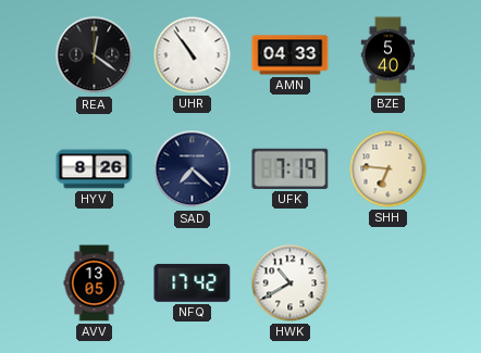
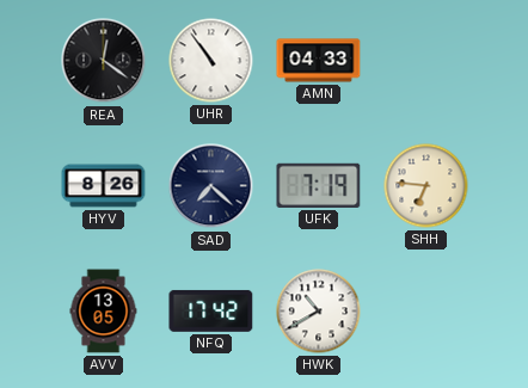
BZE: 5:40 -> none
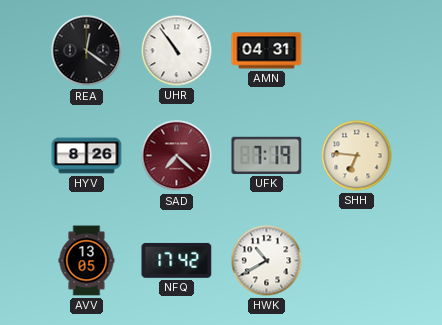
AMN: 04:33 -> 04:31
SAD dial: navy -> burgundy
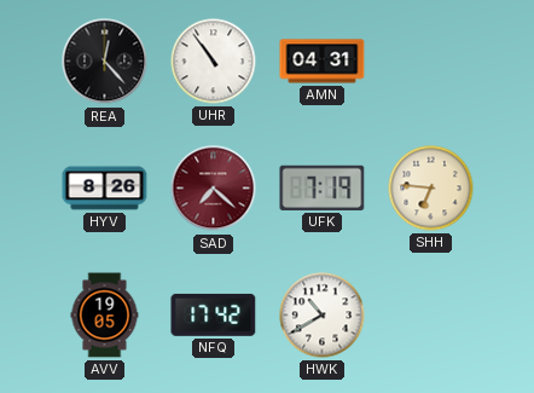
REA: 12:21 -> 12:23
AVV: 13:05 -> 19:05
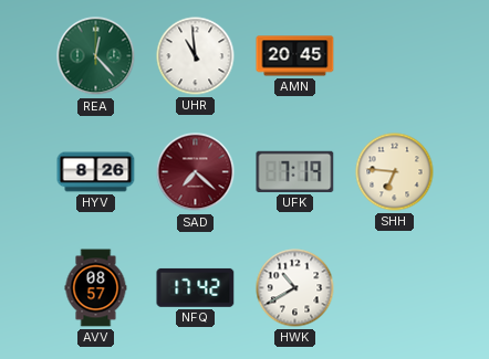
REA dial: black -> green
UHR: 10:54 -> 10:59
AMN: 04:31 -> 20:45
AVV: 19:05 -> 08:57
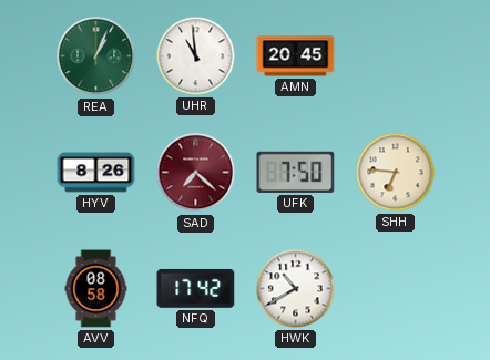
REA: 12:23 -> 1:04
UFK: 7:19 -> 7:50
AVV: 08:57 -> 08:58
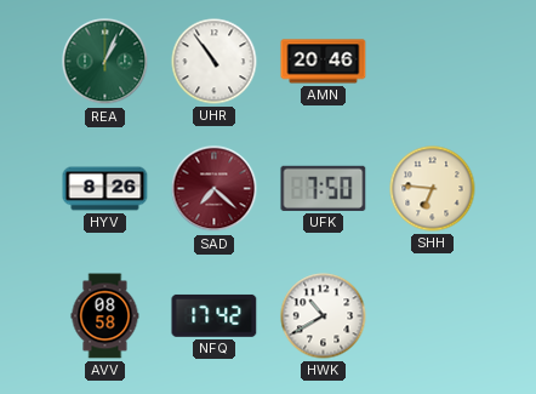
UHR: 10:59 -> 10:54
AMN: 20:45 -> 20:46
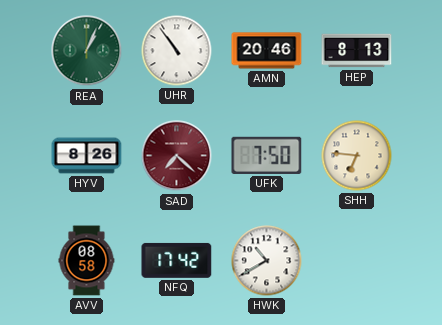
HEP: none -> 8:13
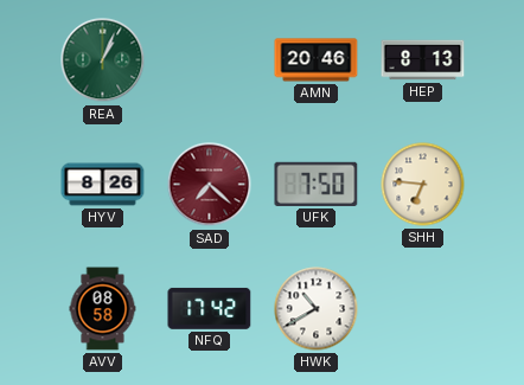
UHR: 10:54 -> none
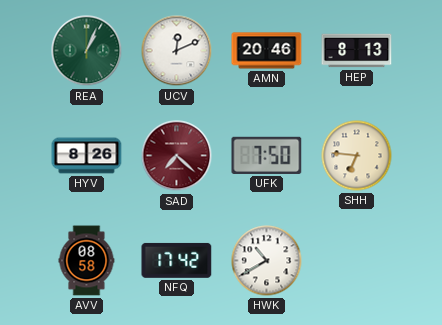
UCV: none -> 12:11
